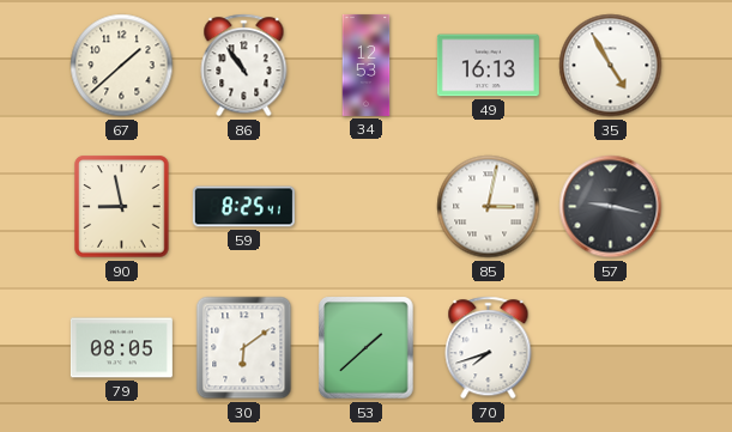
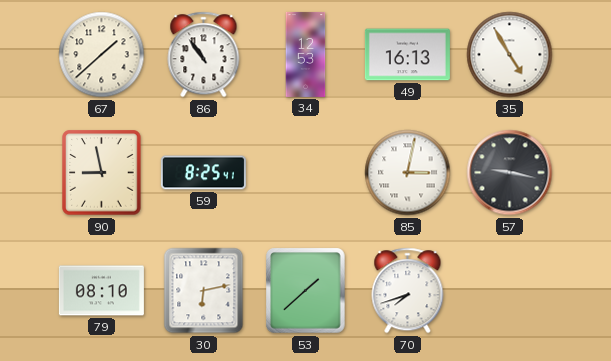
79: 08:05 -> 08:10
30: 6:09 -> 6:13
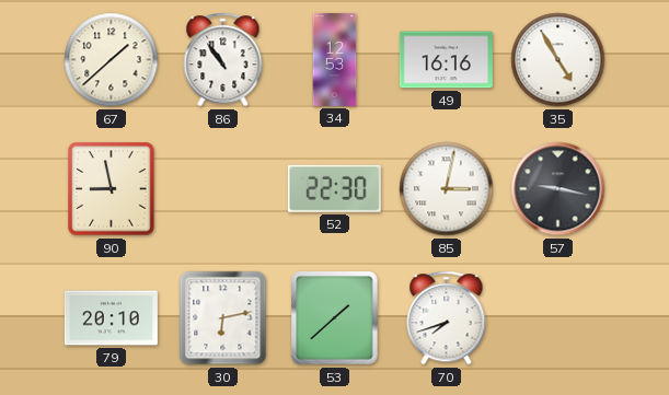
49: 16:13 -> 16:16
59: 8:25 -> none
52: none -> 22:30
79: 08:10 -> 20:10
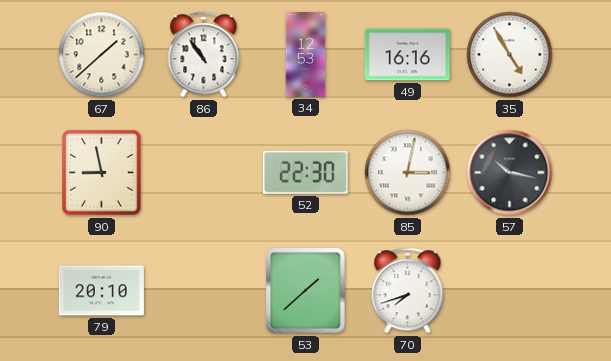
57: 9:17 -> 10:17
30: 6:13 -> none
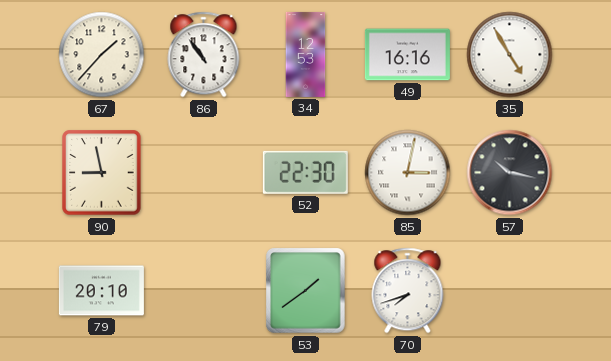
67: 1:38 -> 1:37
53: 1:38 -> 1:39
